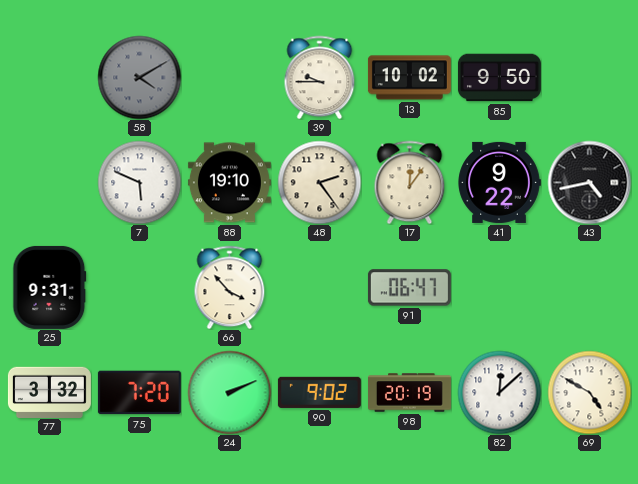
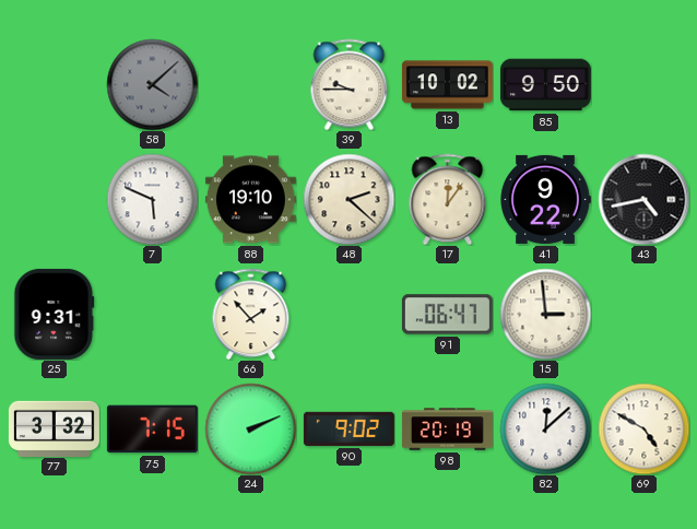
58: 4:10 -> 4:08
48: 2:24 -> 2:22
66: 3:53 -> 1:53
15: none -> 2:59
75: 7:20 -> 7:15
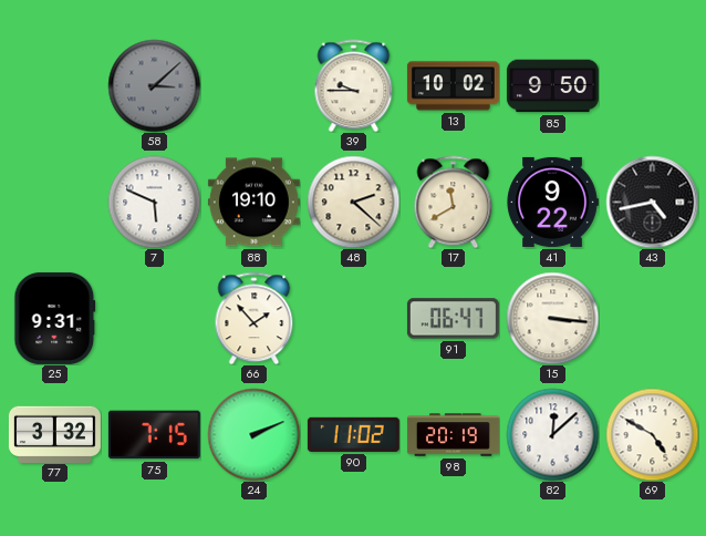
58: 4:08 -> 3:08
17: 12:06 -> 11:40
15: 2:59 -> 3:16
90: 9:02 -> 11:02
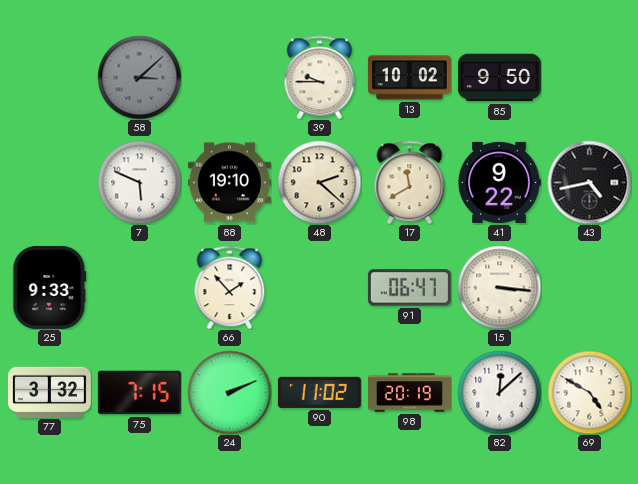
25: 9:31 -> 9:33
